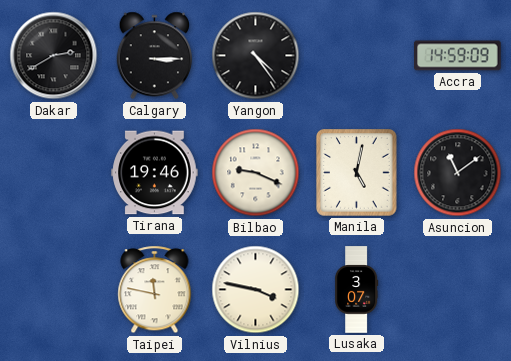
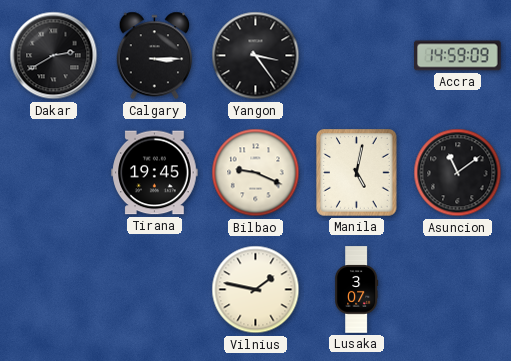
Yangon: 4:24 -> 3:24
Tirana: 19:46 -> 19:45
Taipei: 11:47 -> none
Vilnius: 3:47 -> 1:47
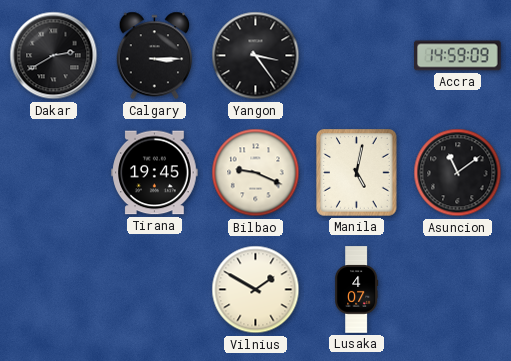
Vilnius: 1:47 -> 1:50
Lusaka: 3:07 -> 4:07
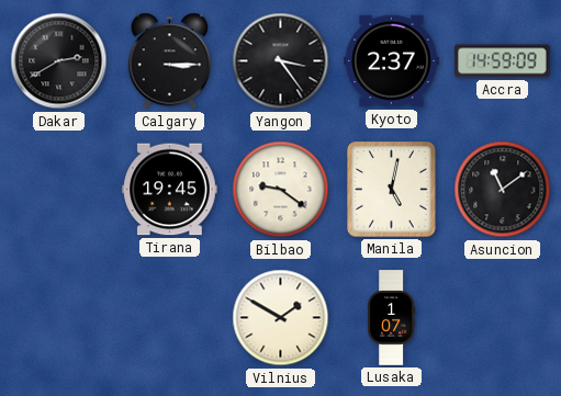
Kyoto: none -> 2:37
Bilbao: 9:19 -> 9:21
Lusaka: 4:07 -> 1:07
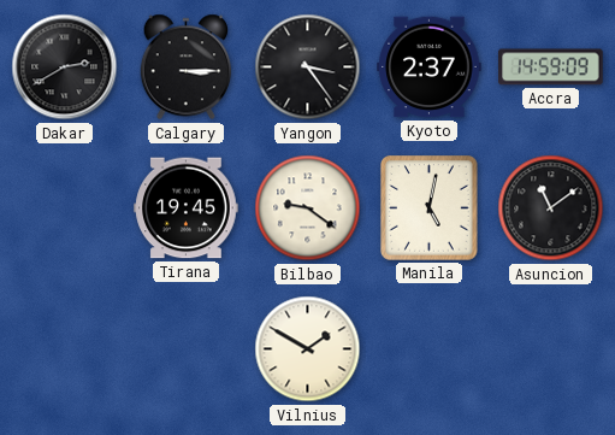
Lusaka: 1:07 -> none
